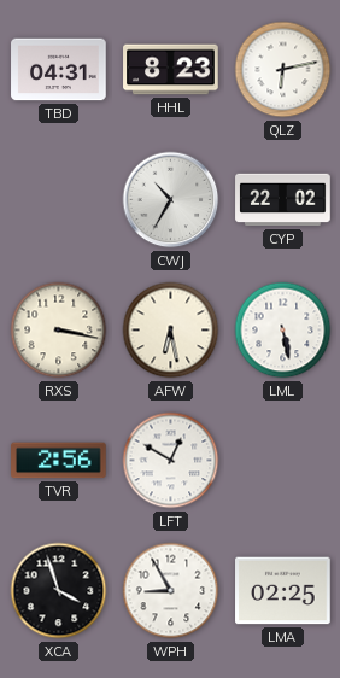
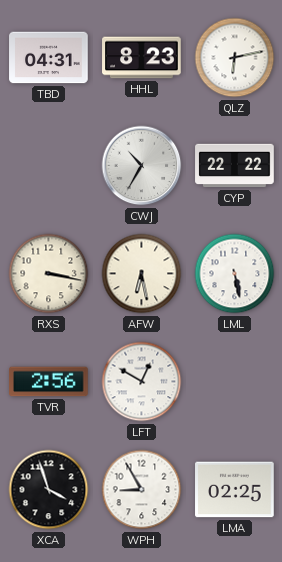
CYP: 22:02 -> 22:22
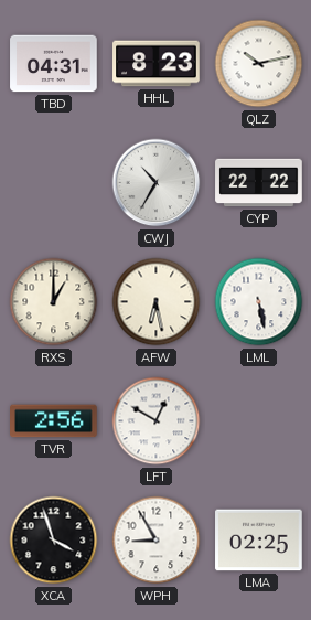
QLZ: 6:13 -> 10:13
RXS: 3:17 -> 1:00
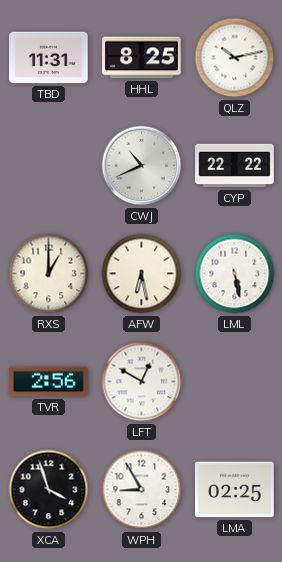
TBD: 04:31 -> 11:31
HHL: 8:23 -> 8:25
CWJ: 10:35 -> 10:41
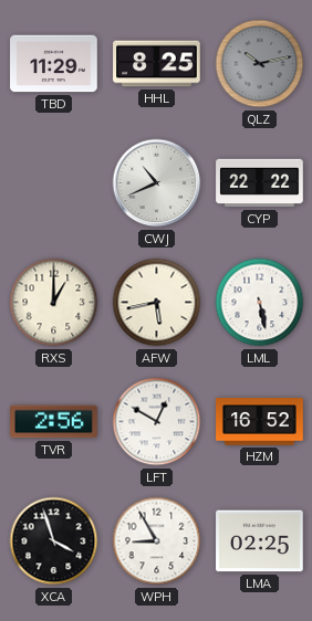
TBD: 11:31 -> 11:29
QLZ dial: white -> grey
AFW: 6:28 -> 5:43
HZM: none -> 16:52
